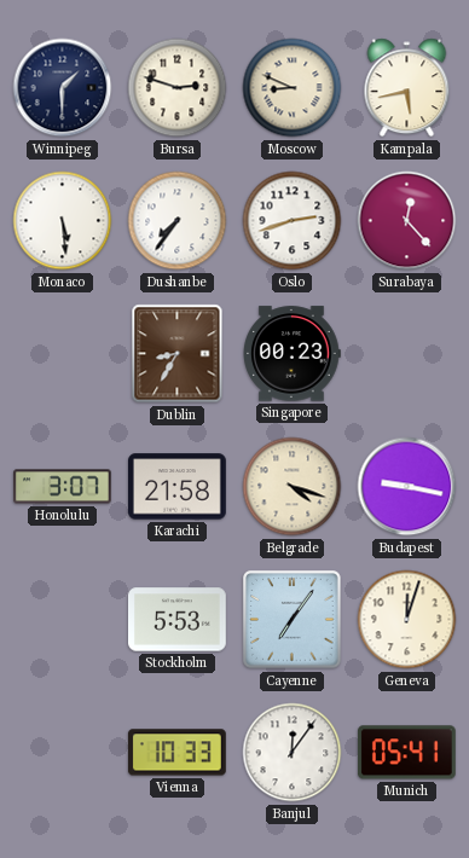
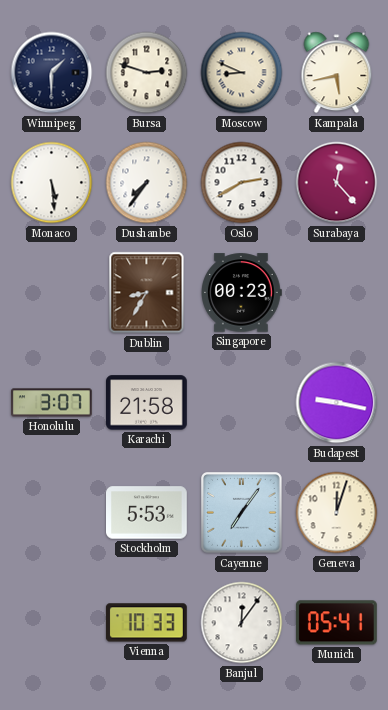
Oslo: 2:42 -> 2:40
Belgrade: 4:18 -> none
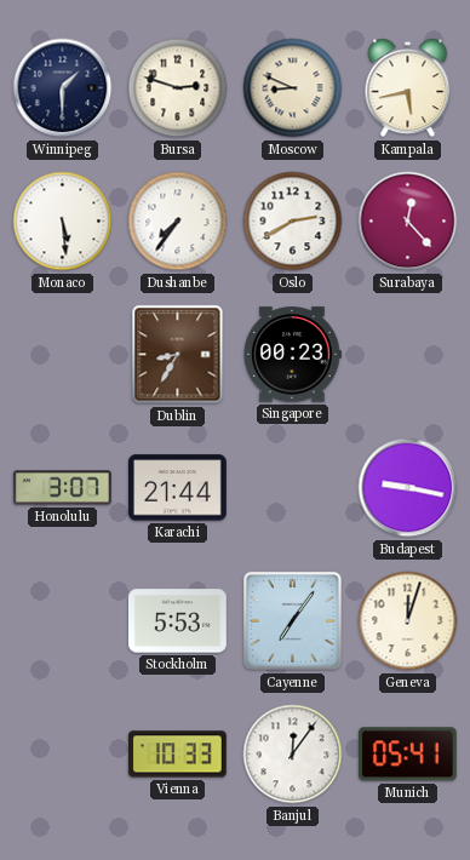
Karachi: 21:58 -> 21:44
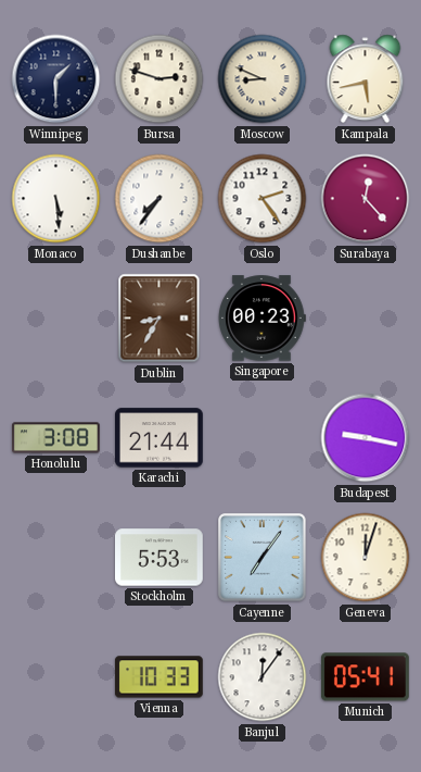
Oslo: 2:40 -> 2:24
Honolulu: 3:07 -> 3:08
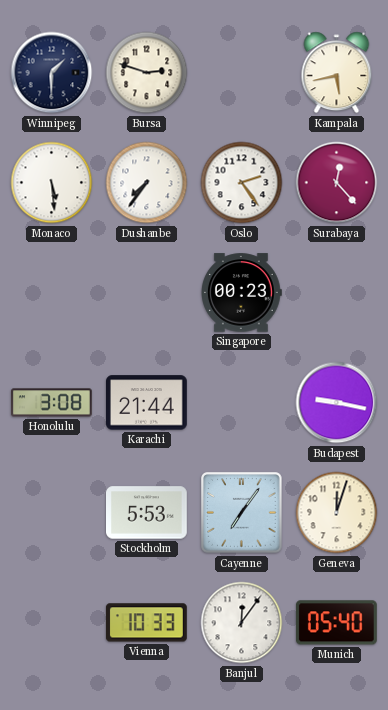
Moscow: 8:49 -> none
Dublin: 8:35 -> none
Munich: 05:41 -> 05:40
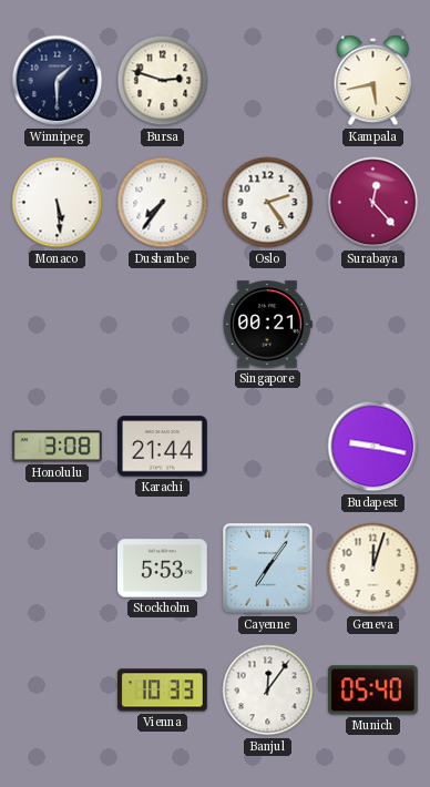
Singapore: 00:23 -> 00:21
